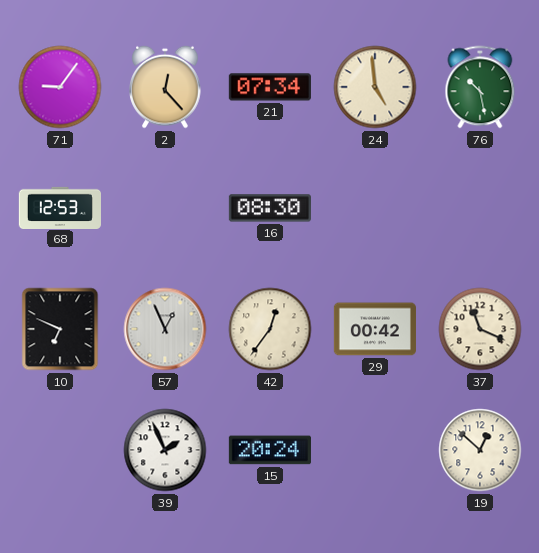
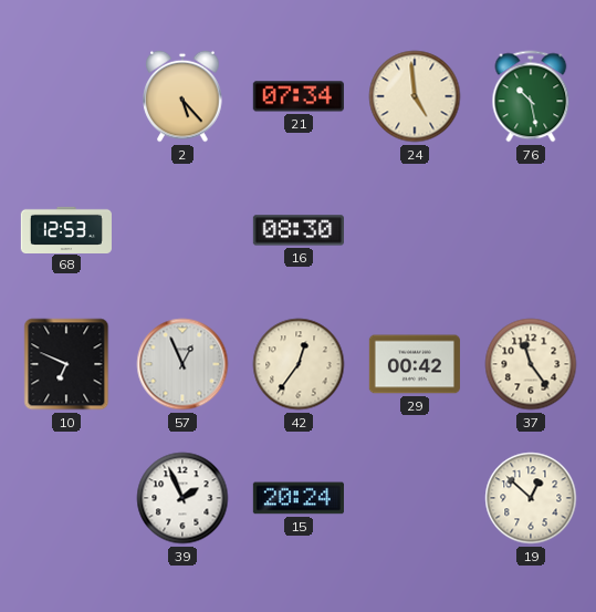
71: 9:06 -> none
2: 12:23 -> 5:23
37: 11:19 -> 11:24
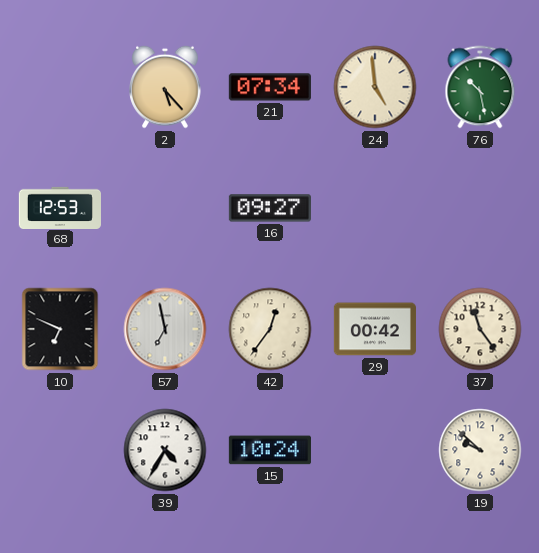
16: 08:30 -> 09:27
57: 12:56 -> 6:58
39: 1:56 -> 4:35
15: 20:24 -> 10:24
19: 12:52 -> 9:52
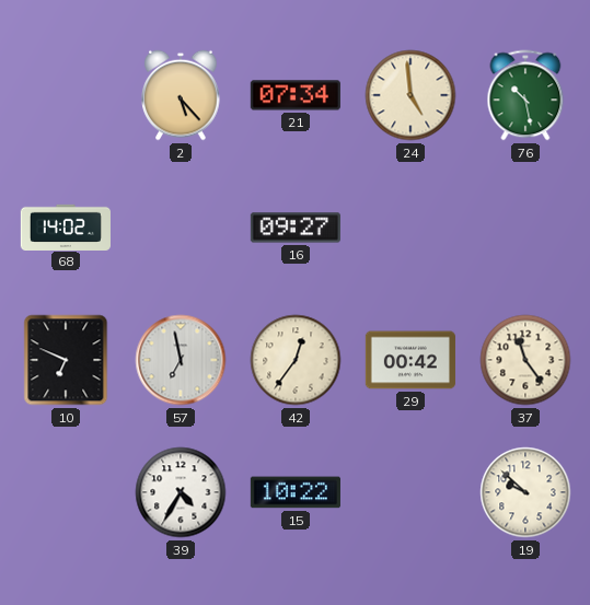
68: 12:53 -> 14:02
15: 10:24 -> 10:22
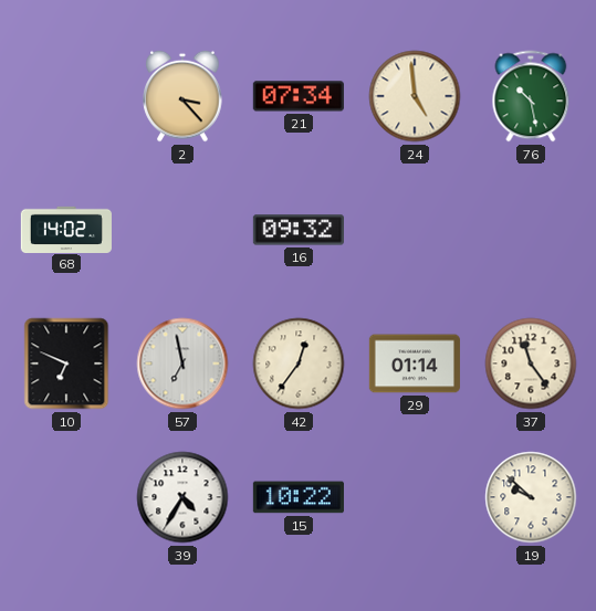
2: 5:23 -> 3:23
16: 09:27 -> 09:32
29: 00:42 -> 01:14
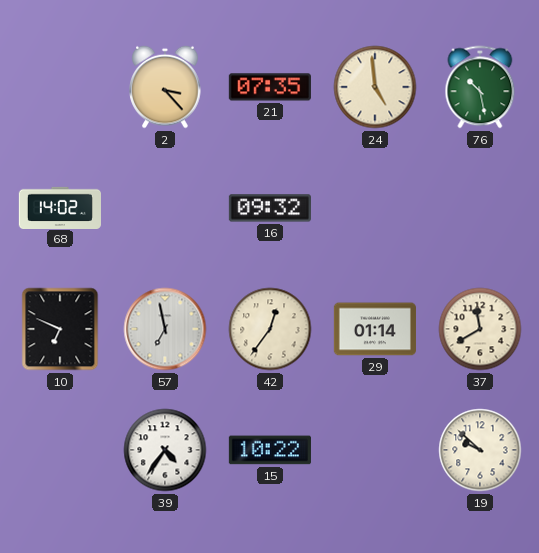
21: 07:34 -> 07:35
37: 11:24 -> 11:40
39: 4:35 -> 4:36
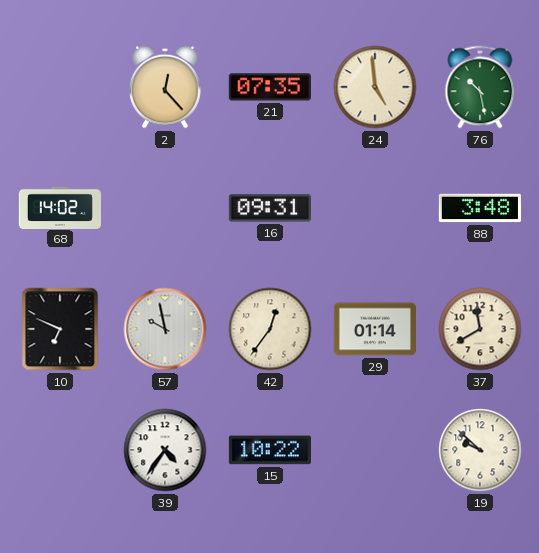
2: 3:23 -> 12:23
16: 09:32 -> 09:31
88: none -> 3:48
57: 6:58 -> 9:58
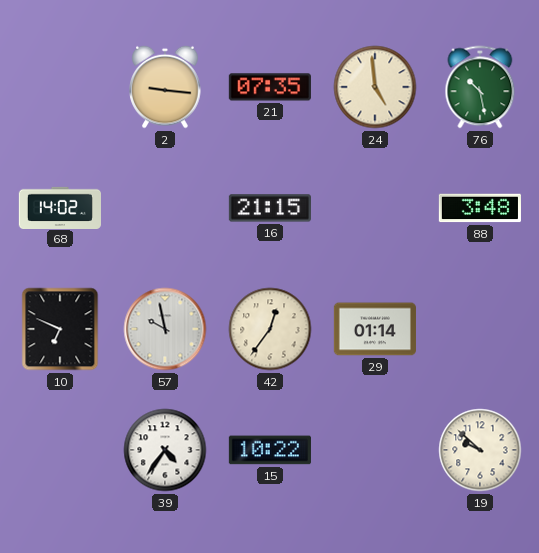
2: 12:23 -> 9:16
16: 09:31 -> 21:15
37: 11:40 -> none
